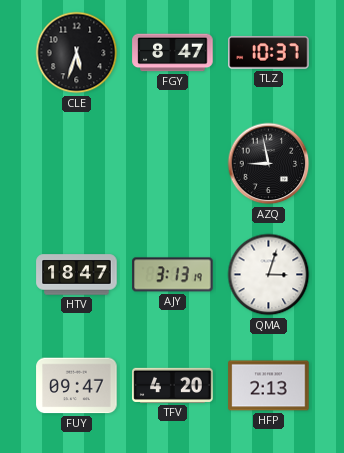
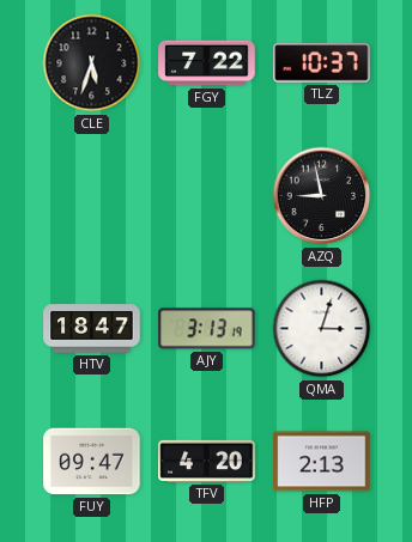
FGY: 8:47 -> 7:22
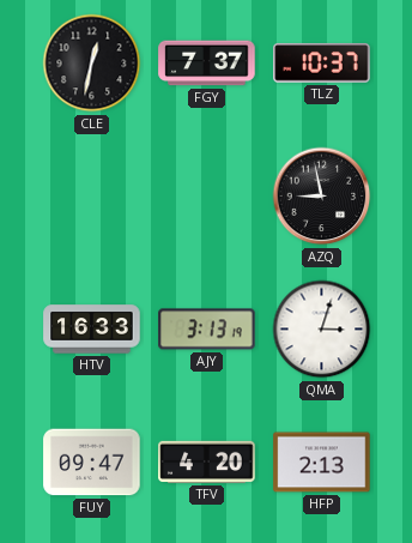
CLE: 5:33 -> 12:32
FGY: 7:22 -> 7:37
HTV: 18:47 -> 16:33
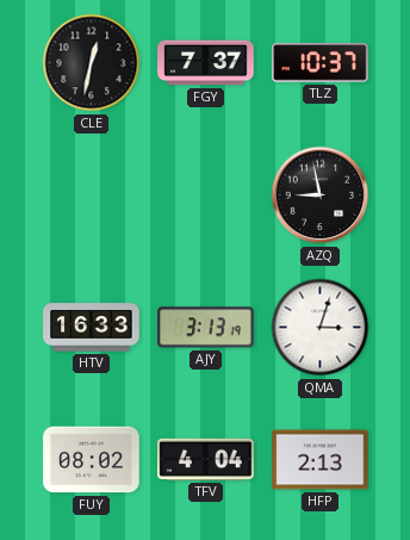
FUY: 09:47 -> 08:02
TFV: 4:20 -> 4:04
